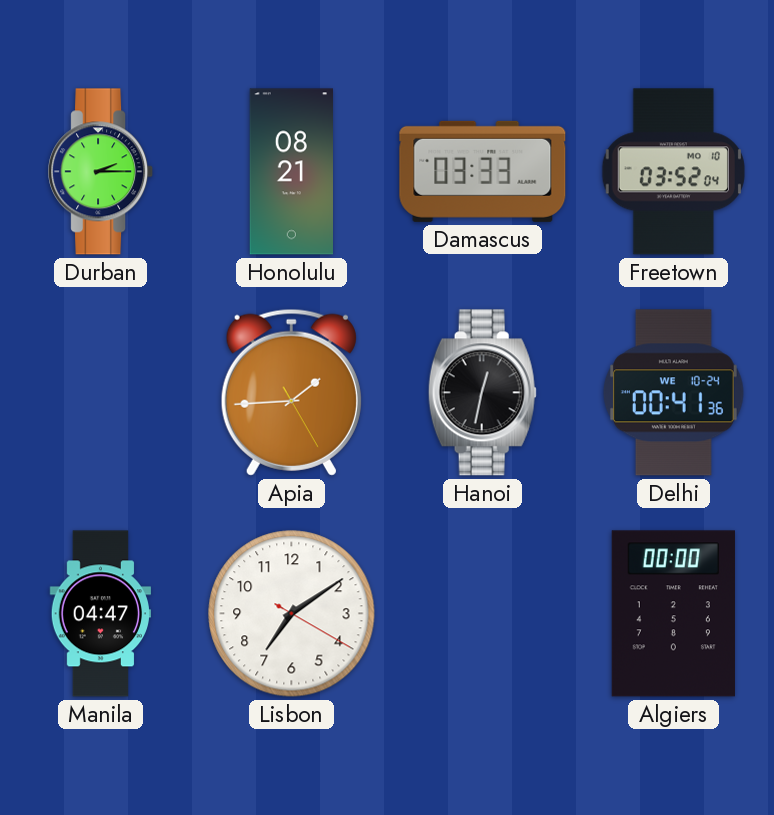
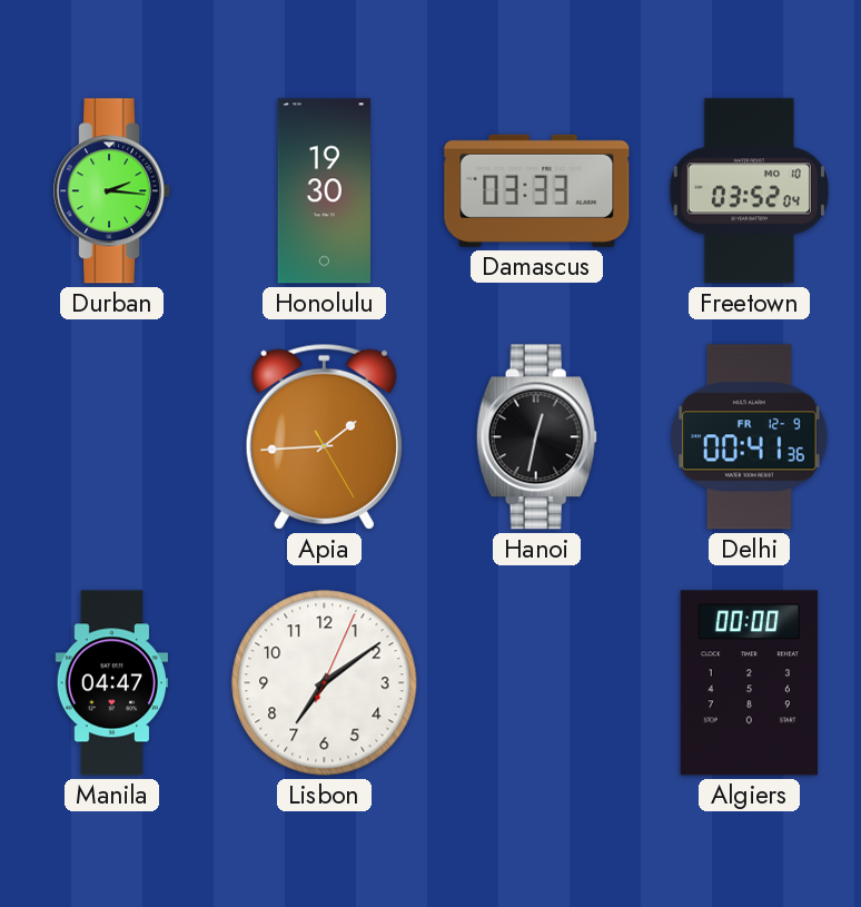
Durban: 2:15 -> 2:16
Honolulu: 08:21 -> 19:30
Delhi date: WE 10-24 -> FR 12-9
Lisbon: 7:09:20 -> 7:09:04
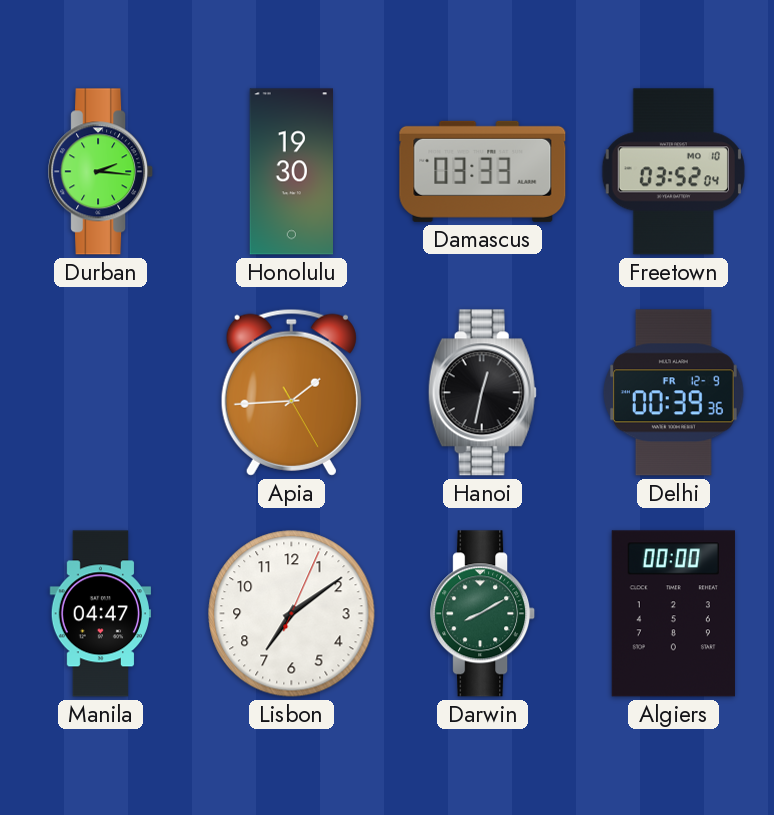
Delhi: 00:41 -> 00:39
Darwin: none -> 8:10
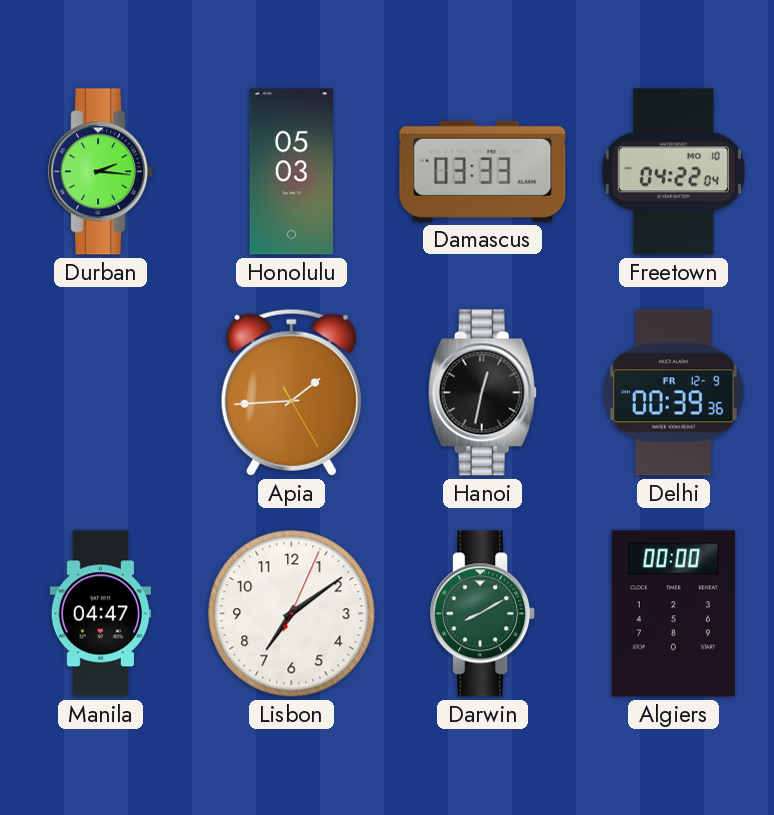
Honolulu: 19:30 -> 05:03
Freetown: 03:52 -> 04:22
